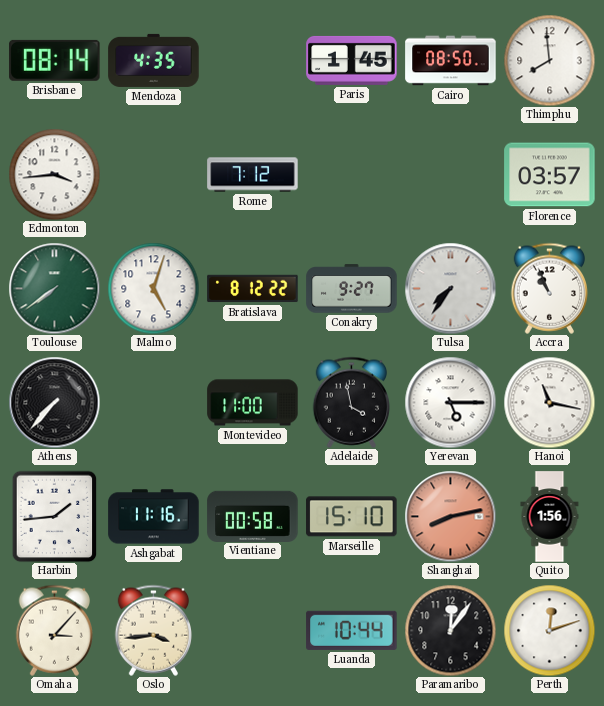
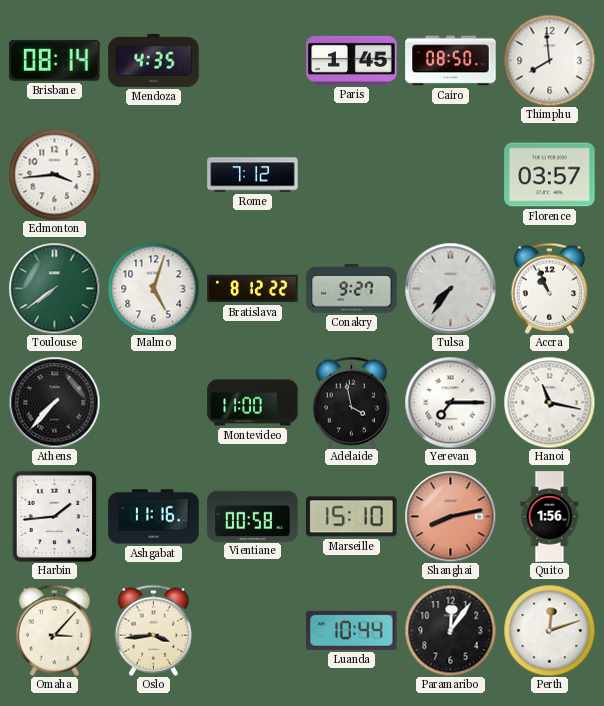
Yerevan: 5:15 -> 7:15
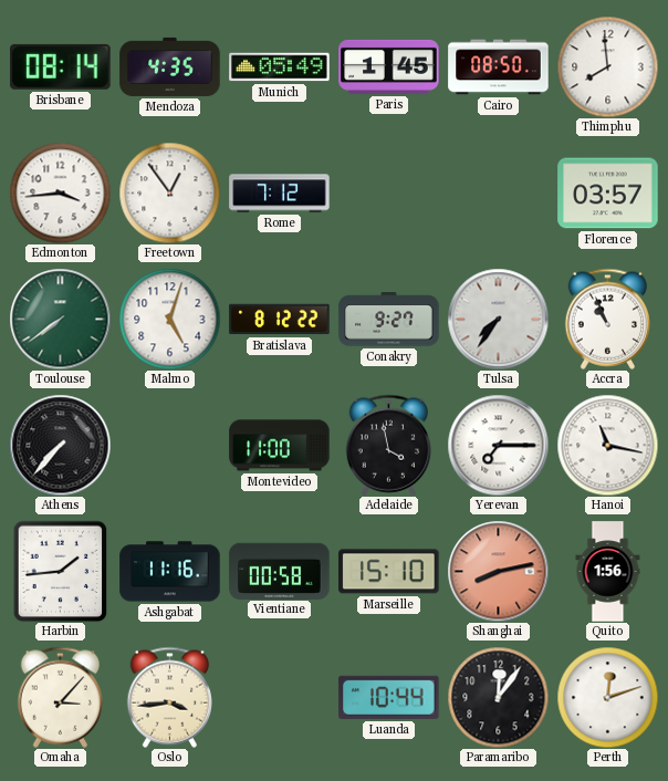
Munich: none -> 05:49
Freetown: none -> 12:54
